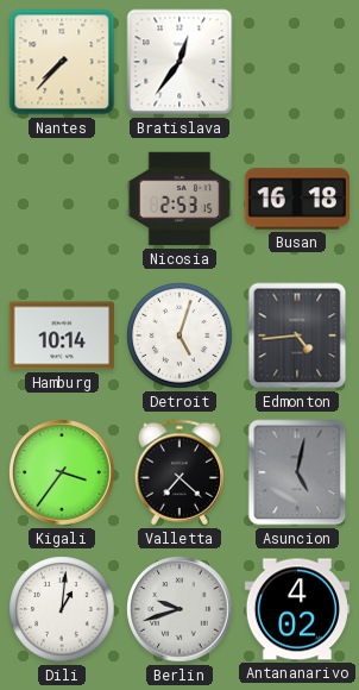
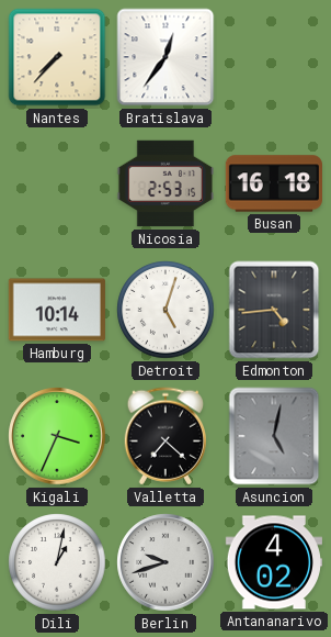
Kigali: 3:36 -> 3:34
Dili: 1:01 -> 1:02
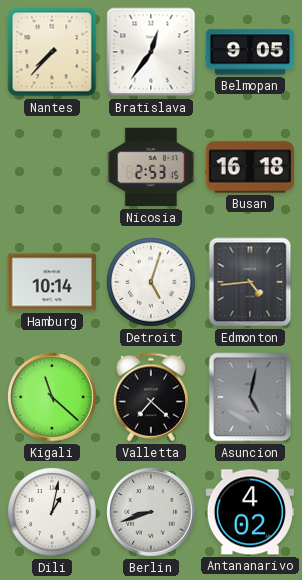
Belmopan: none -> 9:05
Kigali: 3:34 -> 11:22
Berlin: 9:42 -> 8:42
